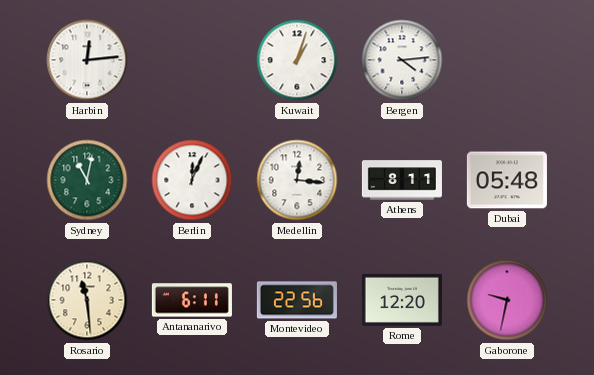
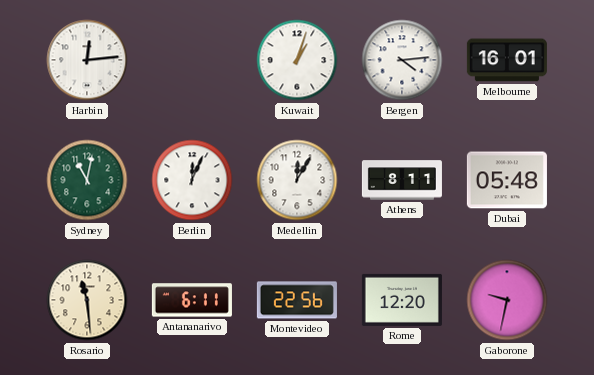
Melbourne: none -> 16:01
Medellin: 12:16 -> 12:05
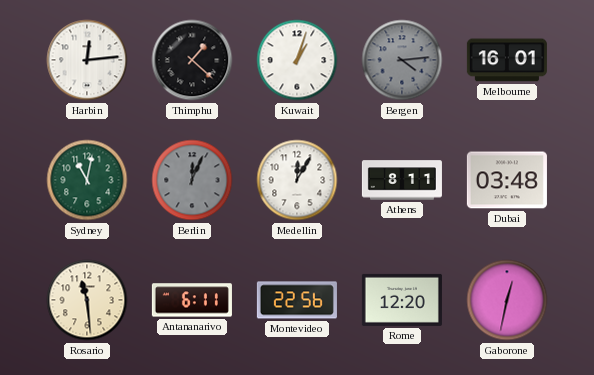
Thimphu: none -> 1:22
Bergen dial: white -> grey
Berlin dial: white -> grey
Dubai: 05:48 -> 03:48
Gaborone: 9:32 -> 12:32
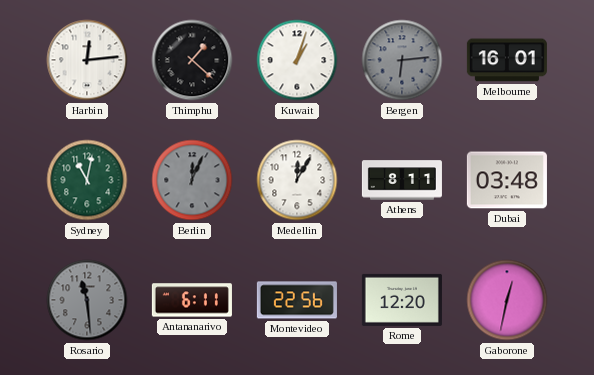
Bergen: 4:14 -> 6:14
Rosario dial: cream -> grey
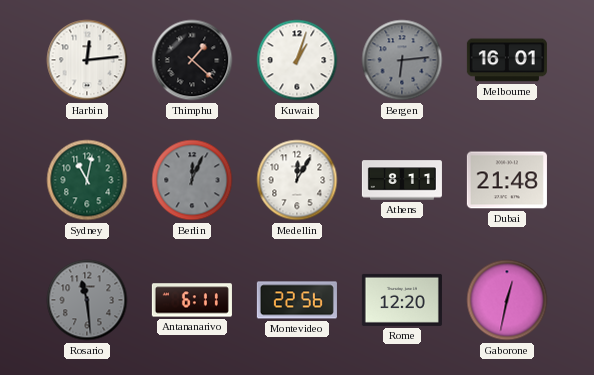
Dubai: 03:48 -> 21:48
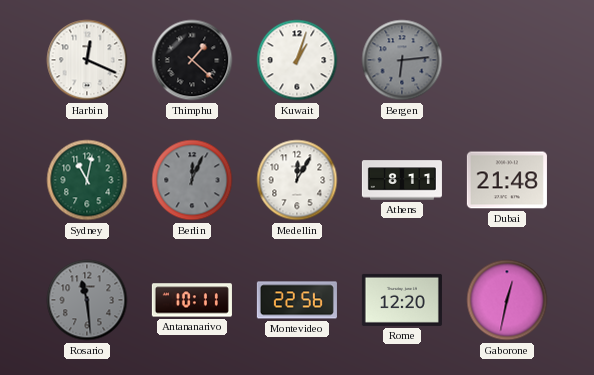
Harbin: 12:14 -> 12:19
Melbourne: 16:01 -> none
Antananarivo: 6:11 -> 10:11
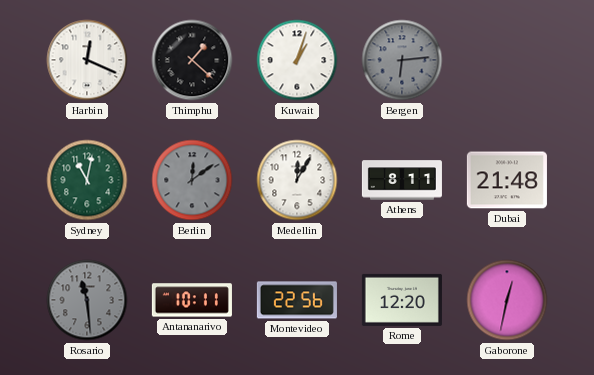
Berlin: 12:04 -> 12:09
